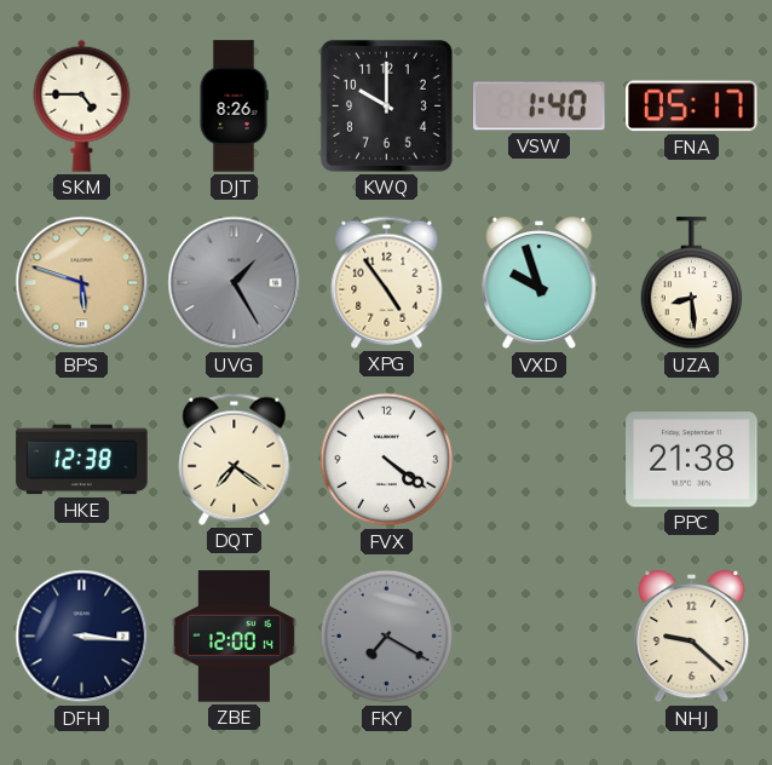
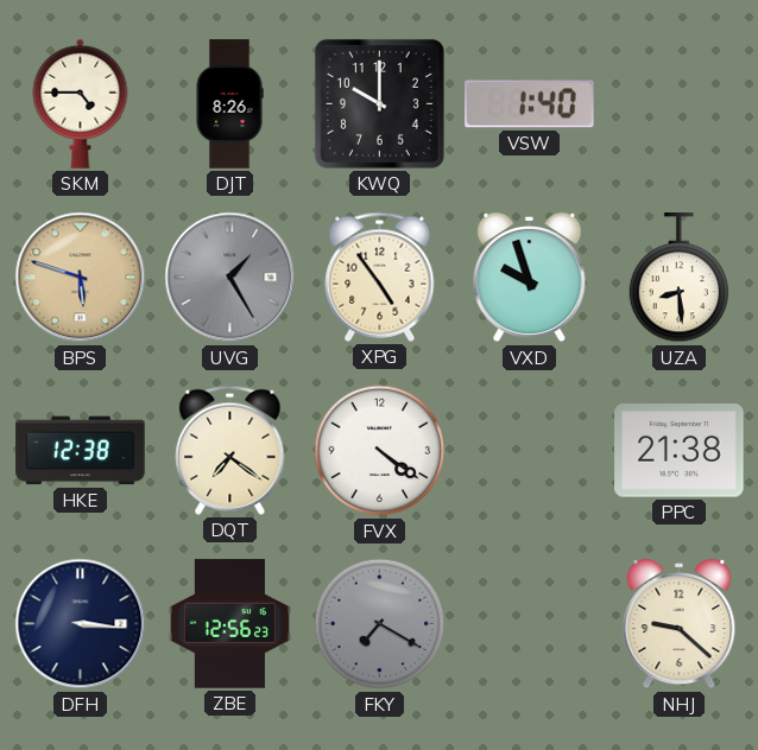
FNA: 05:17 -> none
ZBE: 12:00 -> 12:56
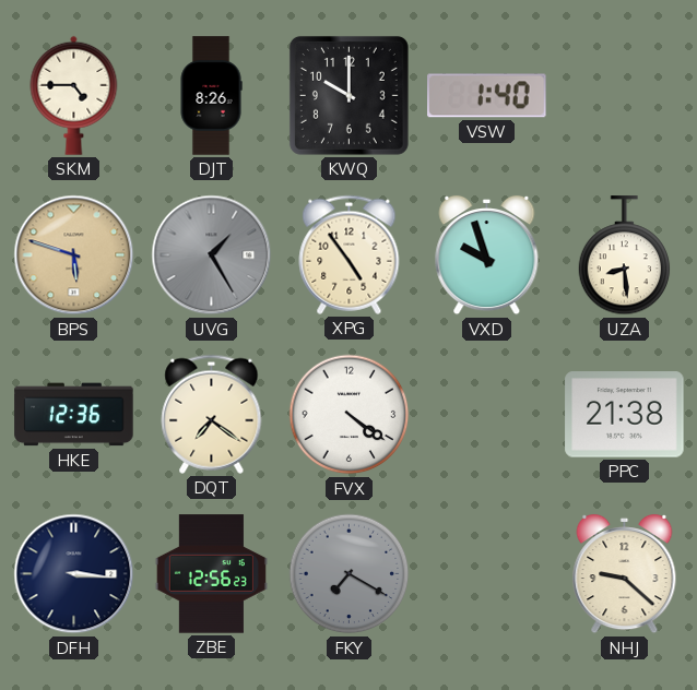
HKE: 12:38 -> 12:36
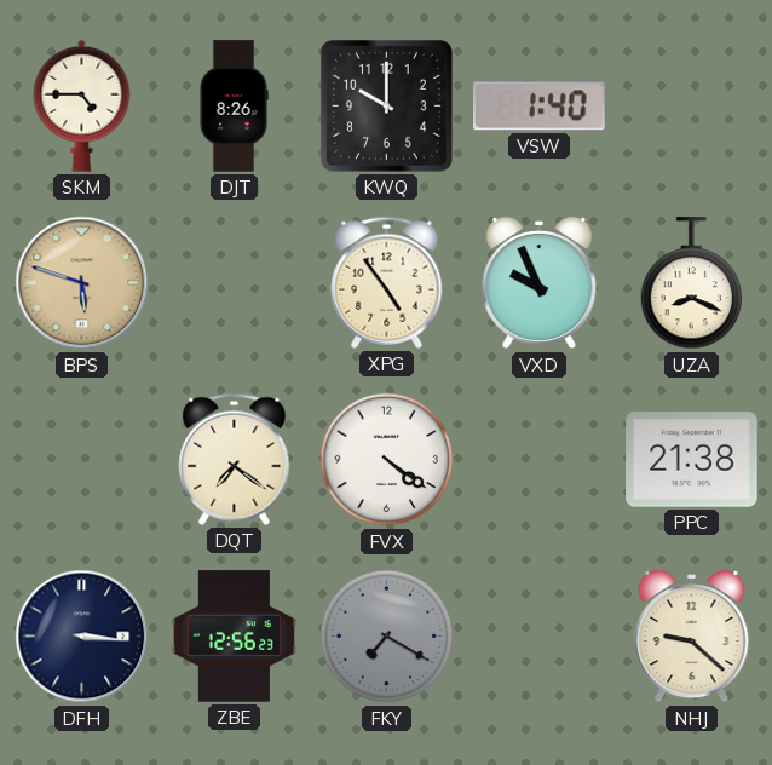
UVG: 1:25 -> none
VXD: 9:57 -> 9:56
UZA: 8:29 -> 8:19
HKE: 12:36 -> none
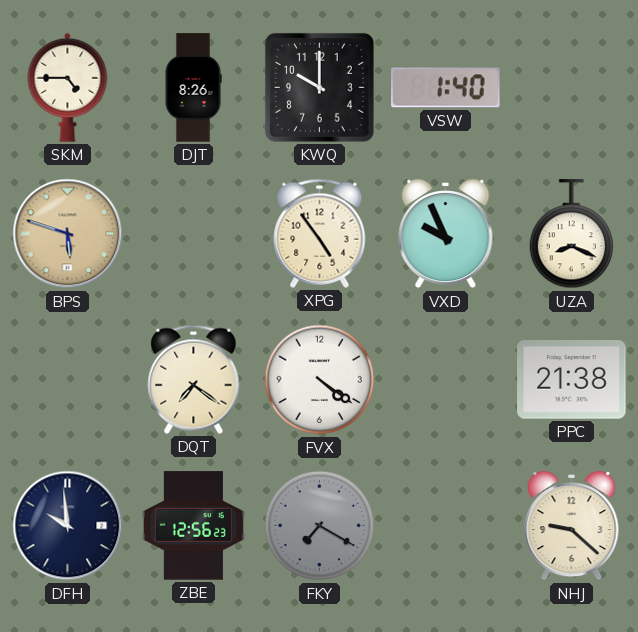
DFH: 3:16 -> 9:59
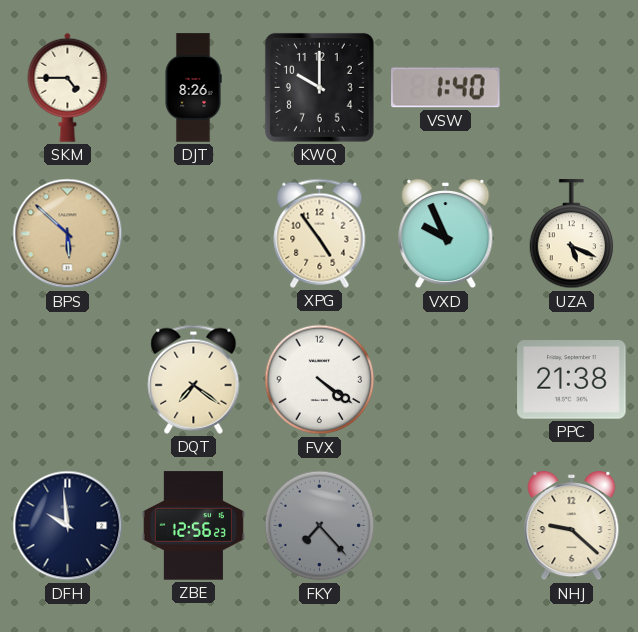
BPS: 5:48 -> 5:52
UZA: 8:19 -> 5:19
FKY: 7:20 -> 7:23
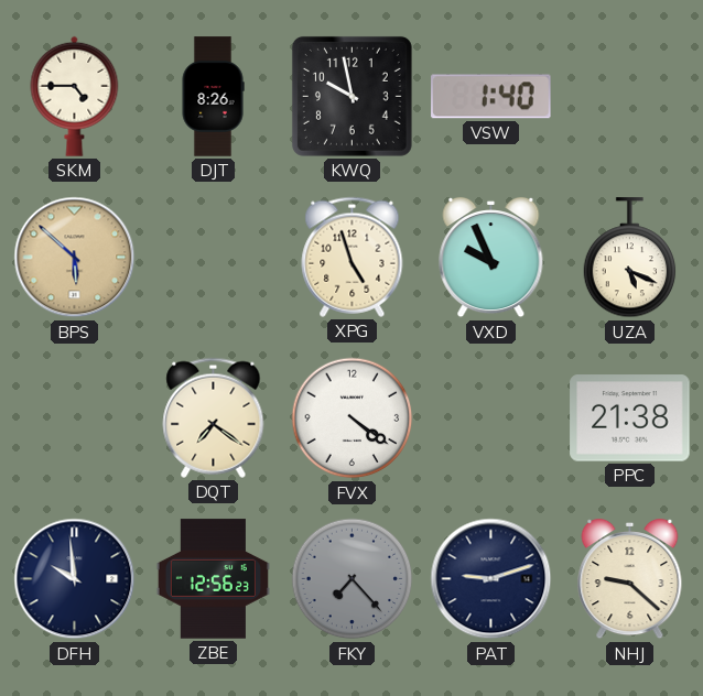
KWQ: 10:00 -> 9:58
XPG: 4:54 -> 4:57
PAT: none -> 9:12
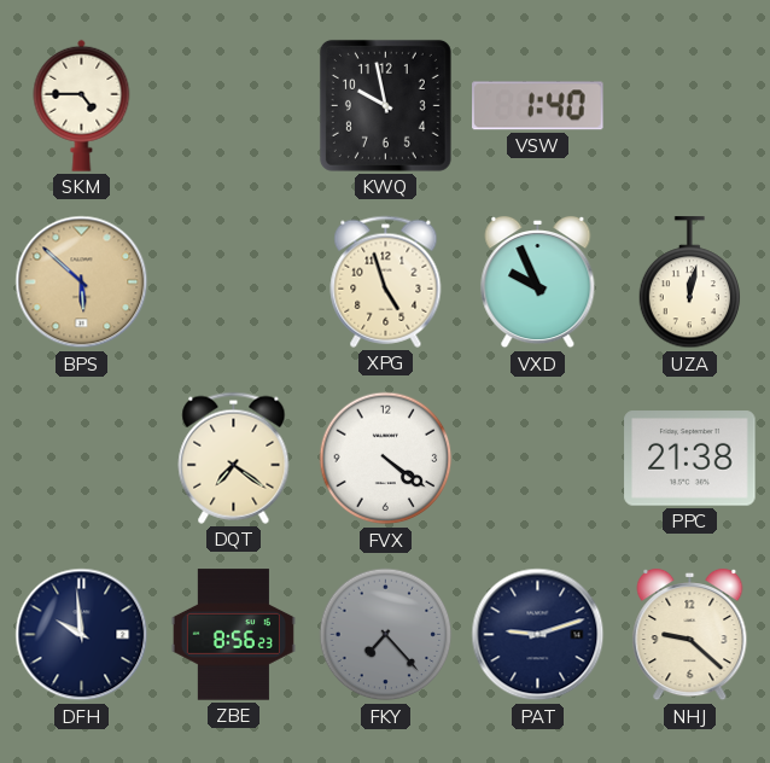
DJT: 8:26 -> none
UZA: 5:19 -> 12:02
ZBE: 12:56 -> 8:56
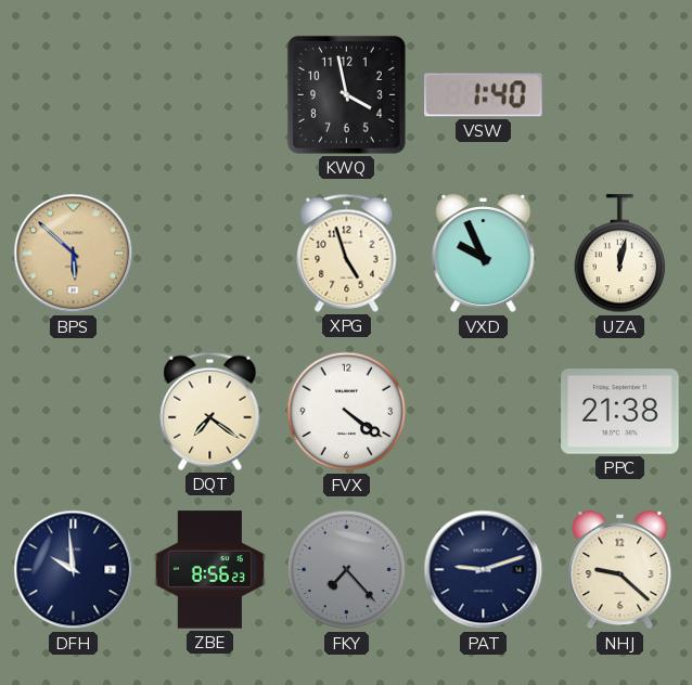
SKM: 4:45 -> none
KWQ: 9:58 -> 3:58
